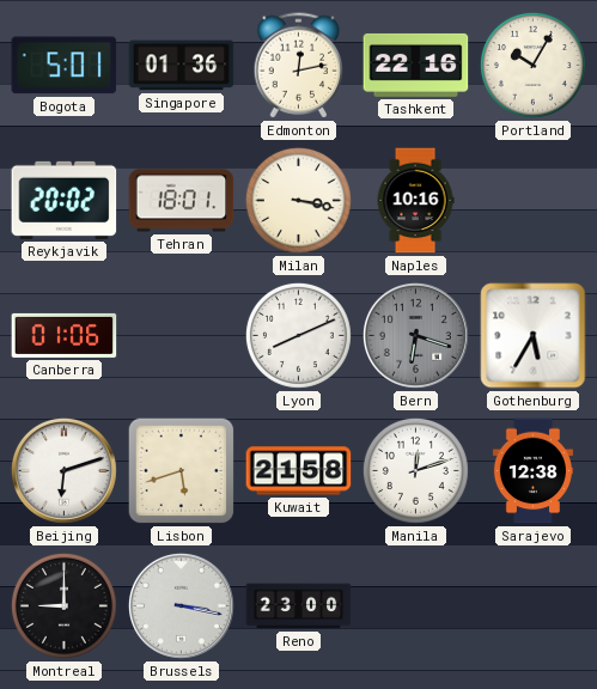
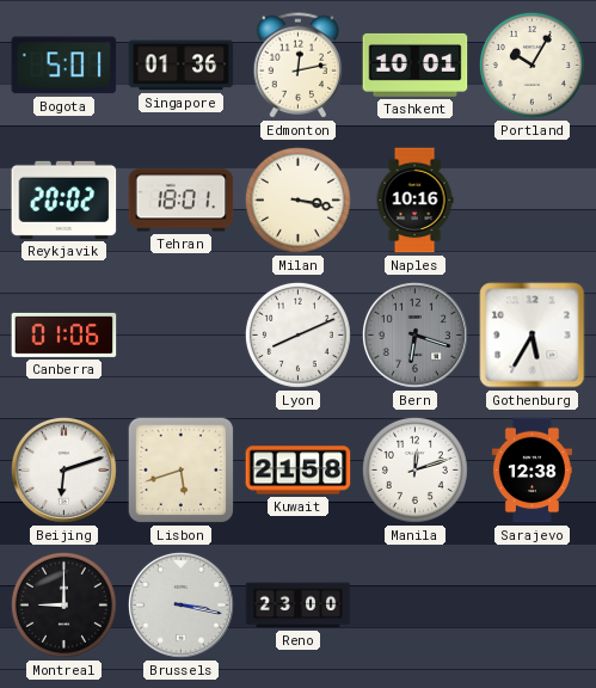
Tashkent: 22:16 -> 10:01
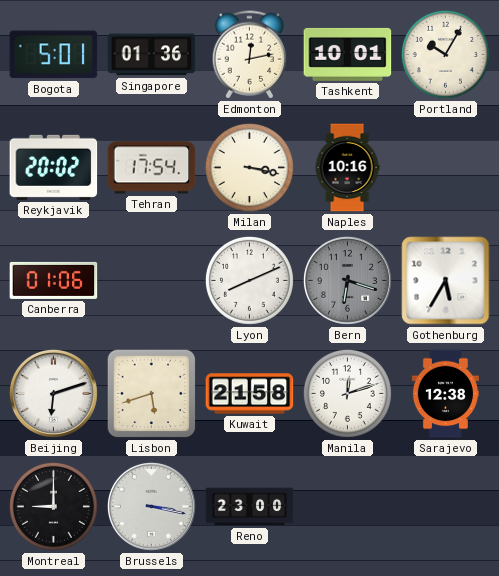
Tehran: 18:01 -> 17:54
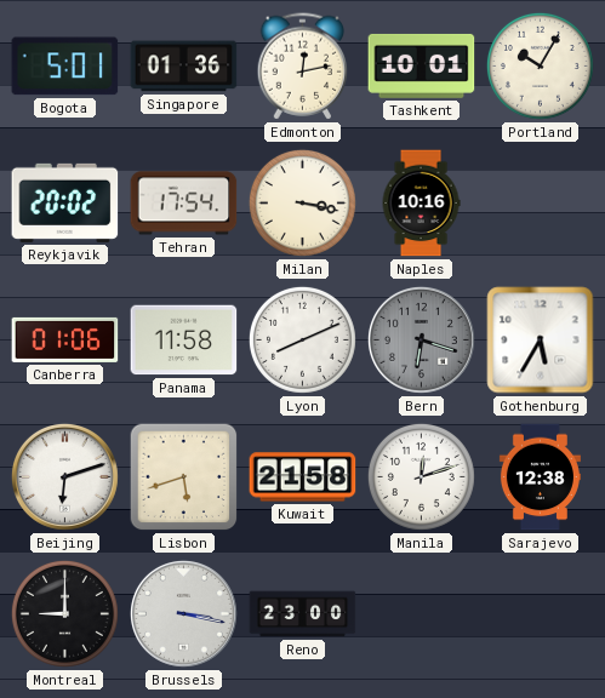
Panama: none -> 11:58
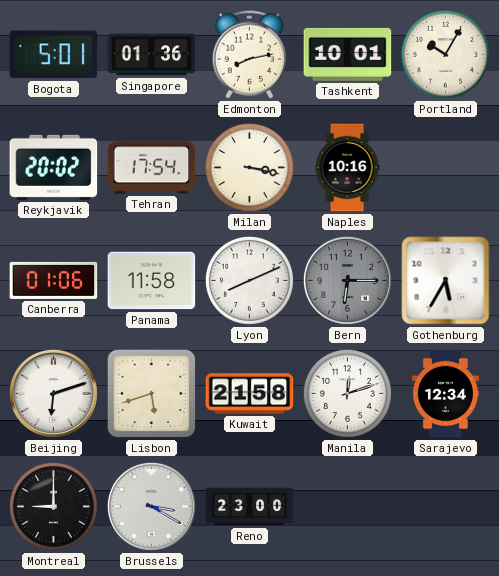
Edmonton: 12:13 -> 8:13
Bern: 6:18 -> 6:15
Sarajevo: 12:38 -> 12:34
Brussels: 3:17 -> 3:20
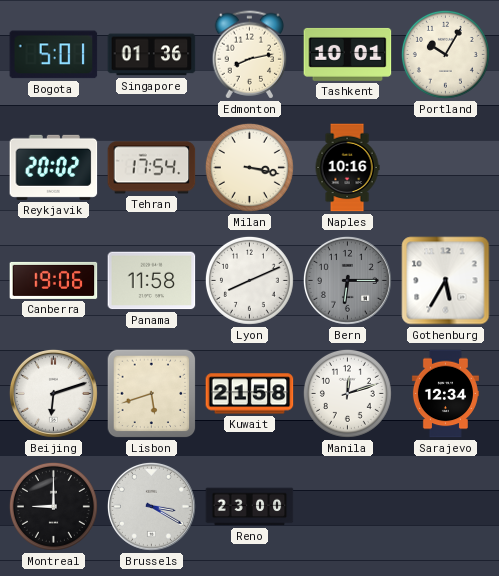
Canberra: 01:06 -> 19:06
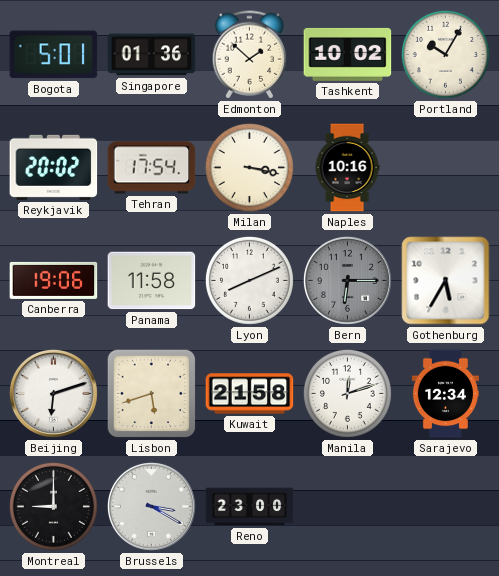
Edmonton: 8:13 -> 1:52
Tashkent: 10:01 -> 10:02
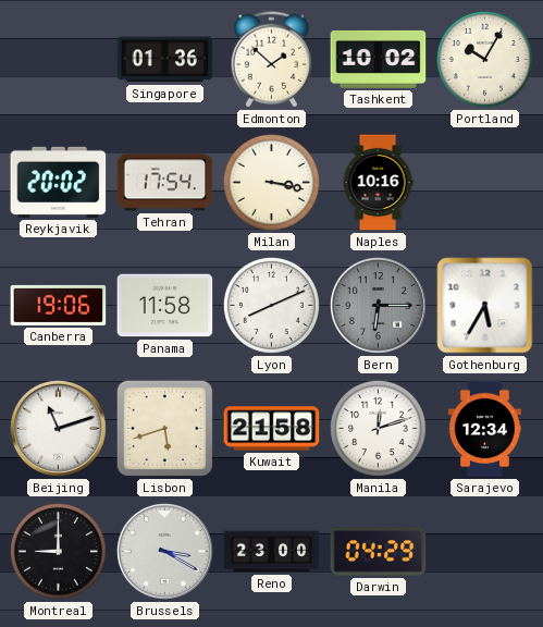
Bogota: 5:01 -> none
Beijing: 6:12 -> 11:12
Darwin: none -> 04:29
